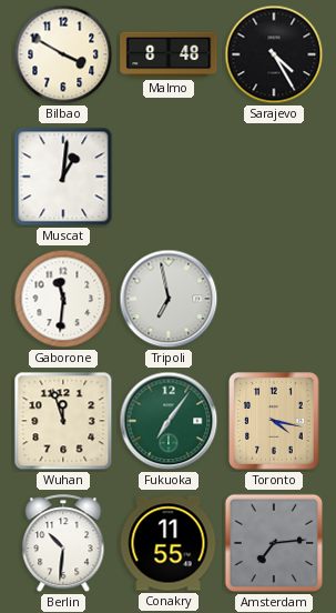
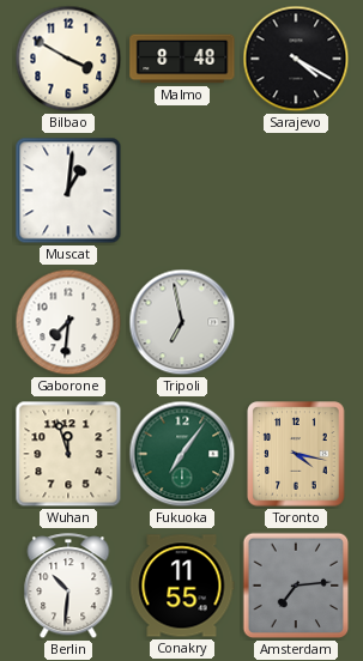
Sarajevo: 4:25 -> 4:20
Gaborone: 11:31 -> 7:31
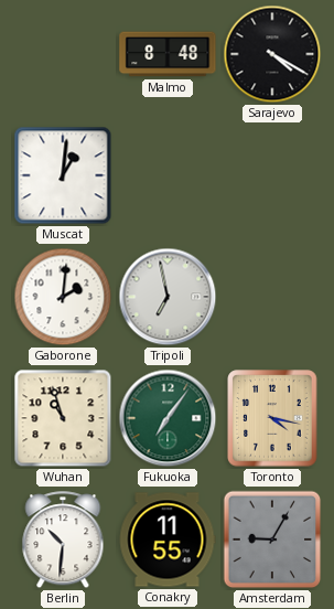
Bilbao: 3:50 -> none
Gaborone: 7:31 -> 2:01
Wuhan: 11:57 -> 10:57
Amsterdam: 7:14 -> 9:05
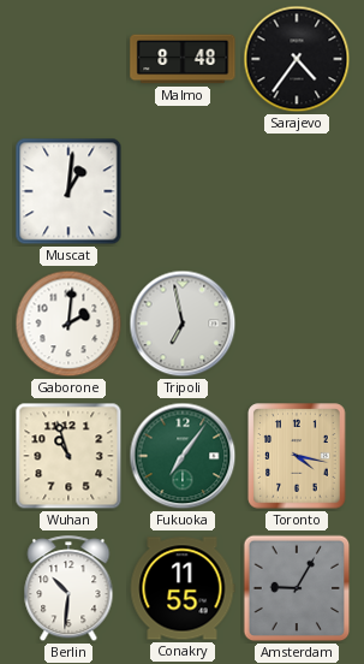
Sarajevo: 4:20 -> 4:36
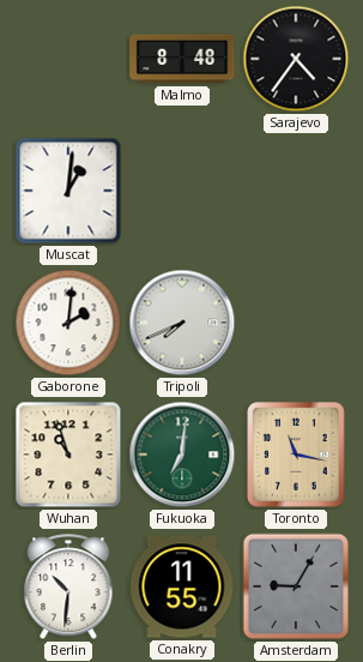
Tripoli: 6:58 -> 7:41
Fukuoka: 7:06 -> 7:01
Toronto: 4:17 -> 11:17
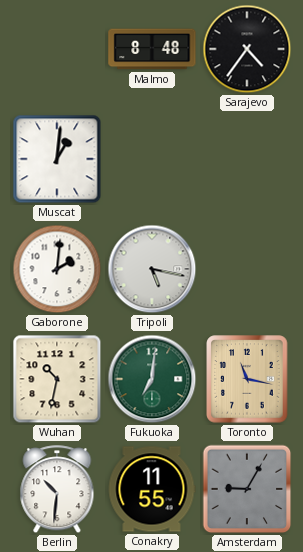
Tripoli: 7:41 -> 5:17
Wuhan: 10:57 -> 10:32
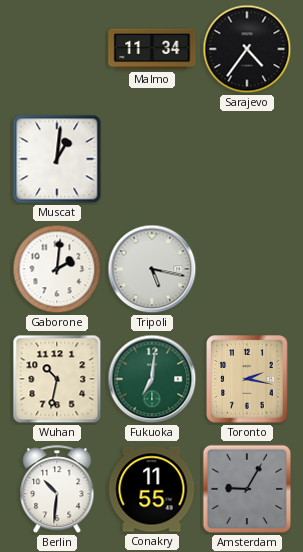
Malmo: 8:48 -> 11:34
Toronto: 11:17 -> 2:17
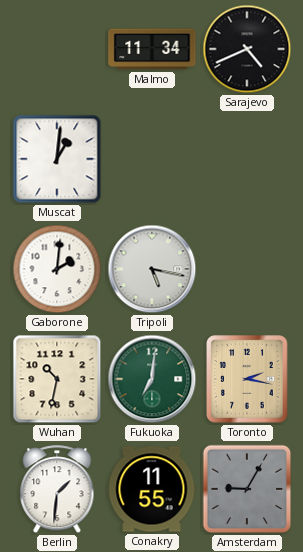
Sarajevo: 4:36 -> 4:41
Berlin: 10:31 -> 1:31
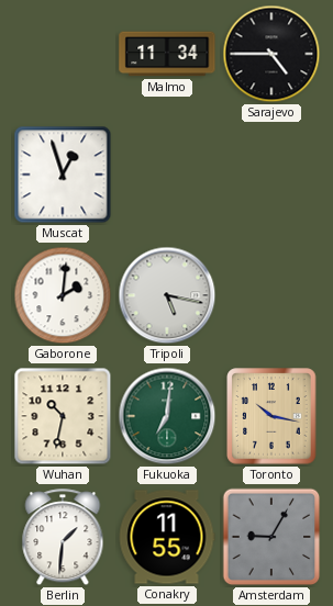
Sarajevo: 4:41 -> 4:45
Muscat: 1:01 -> 12:57
Toronto: 2:17 -> 10:17
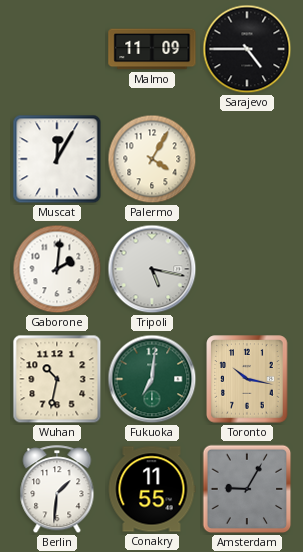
Malmo: 11:34 -> 11:09
Muscat: 12:57 -> 12:05
Palermo: none -> 4:05
